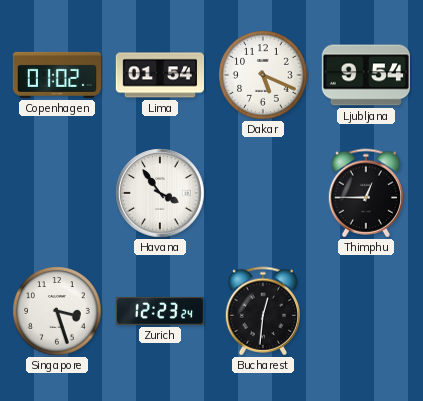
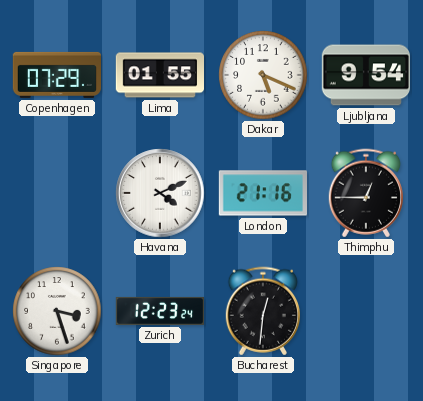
Copenhagen: 01:02 -> 07:29
Lima: 01:54 -> 01:55
Havana: 3:54 -> 4:11
London: none -> 21:16
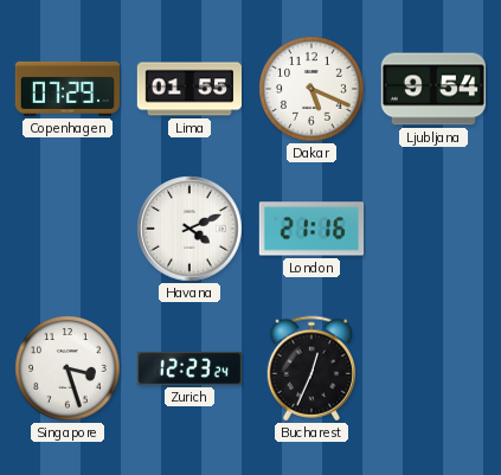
Thimphu: 12:45 -> none
Bucharest: 12:31 -> 12:34
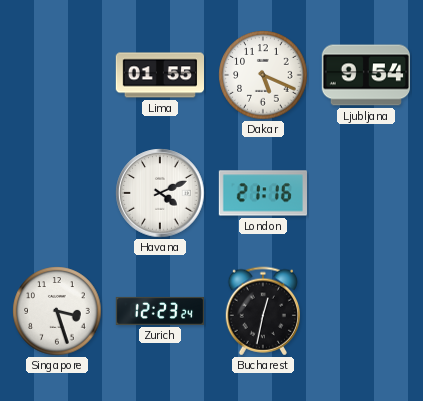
Copenhagen: 07:29 -> none
Bucharest: 12:34 -> 12:32
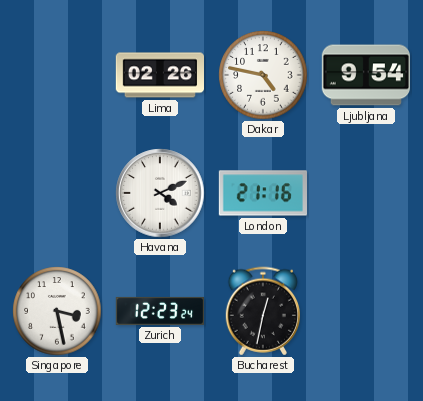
Lima: 01:55 -> 02:26
Dakar: 5:19 -> 4:47
Singapore: 3:27 -> 3:28
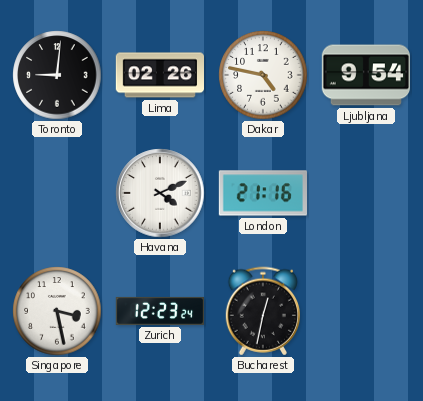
Toronto: none -> 9:01
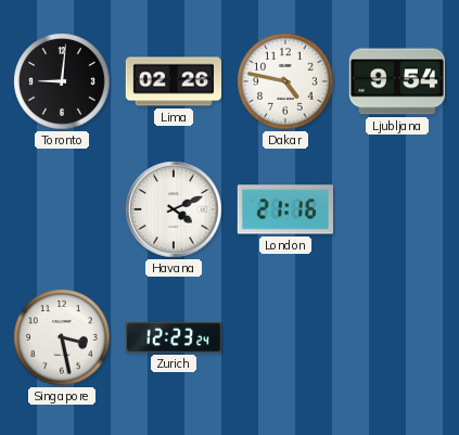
Bucharest: 12:32 -> none
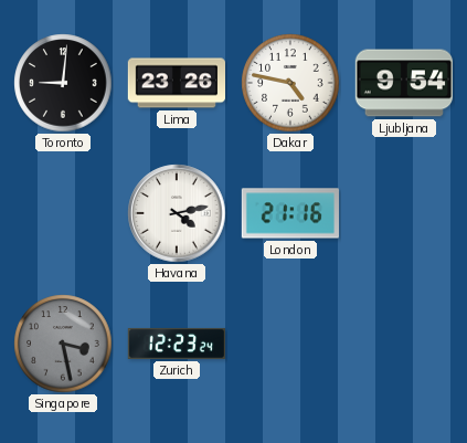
Lima: 02:26 -> 23:26
Havana: 4:11 -> 4:13
Singapore dial: white -> grey
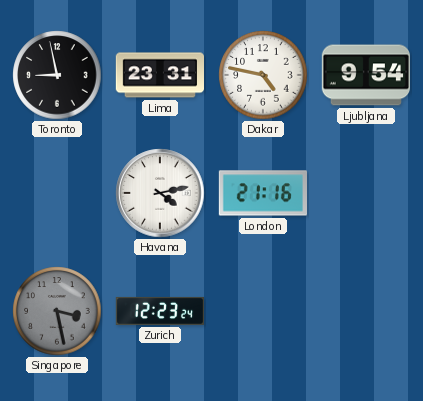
Toronto: 9:01 -> 8:58
Lima: 23:26 -> 23:31
